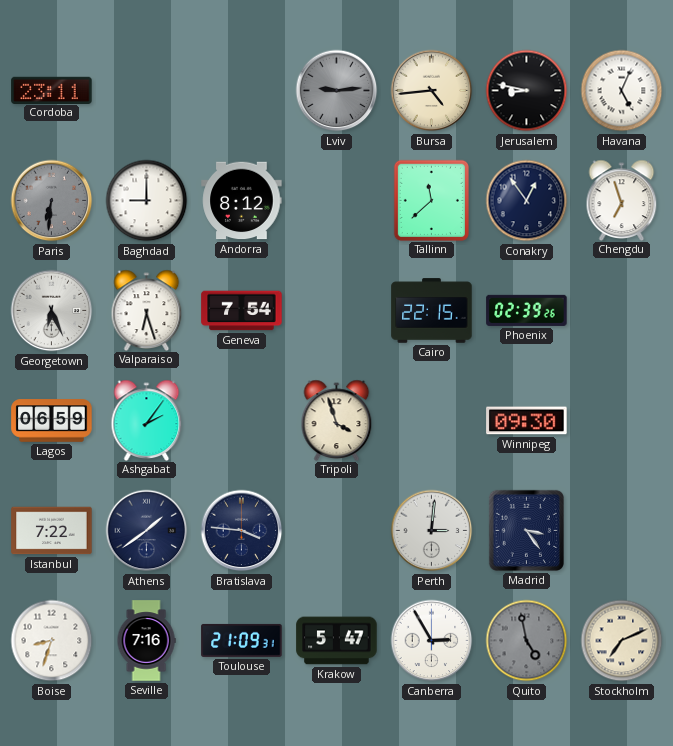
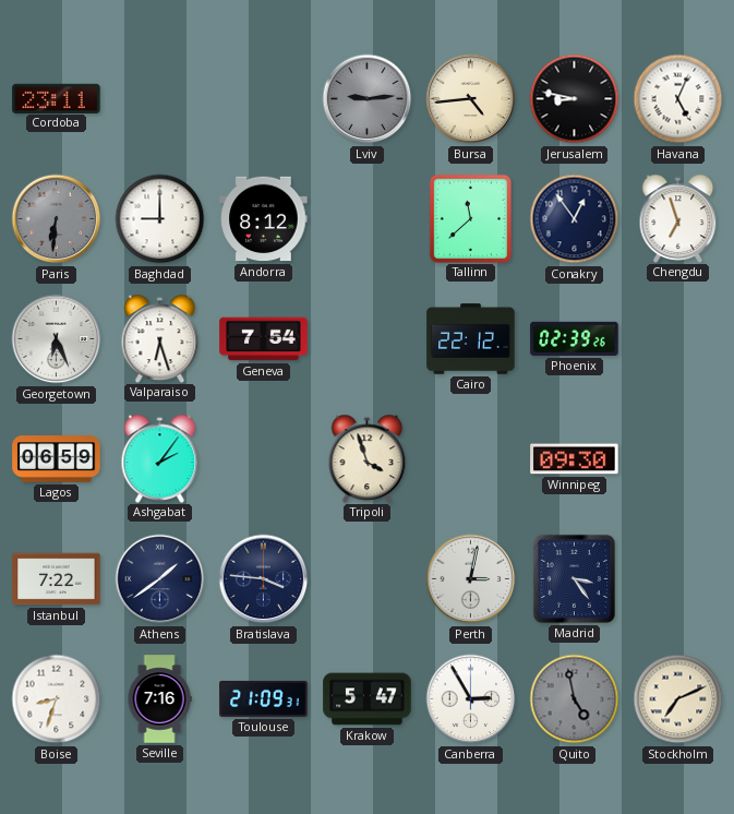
Cairo: 22:15 -> 22:12
Perth: 3:01 -> 3:02
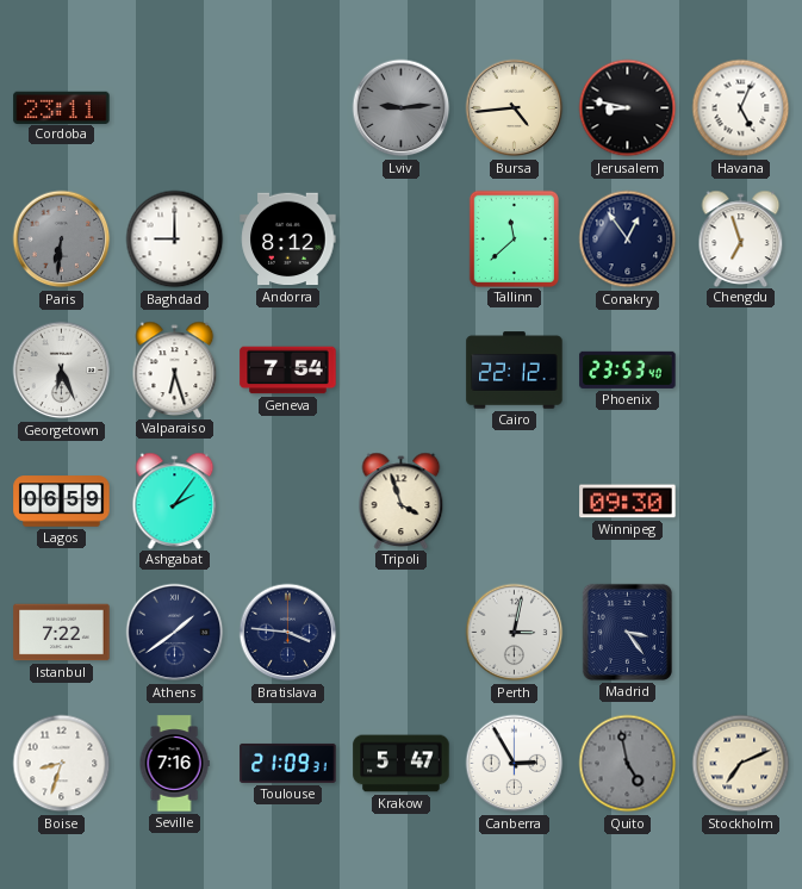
Phoenix: 02:39 -> 23:53
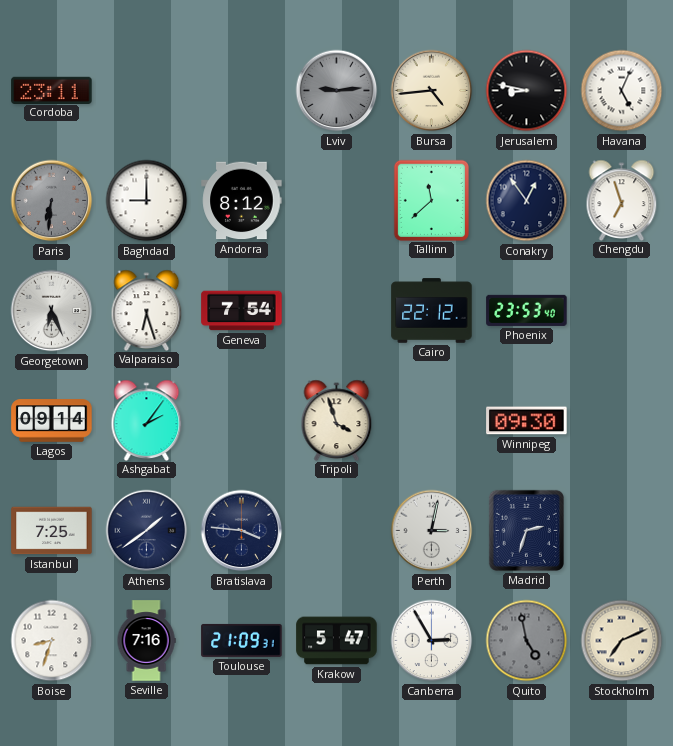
Lagos: 06:59 -> 09:14
Istanbul: 7:22 -> 7:25
Madrid: 3:24 -> 2:33
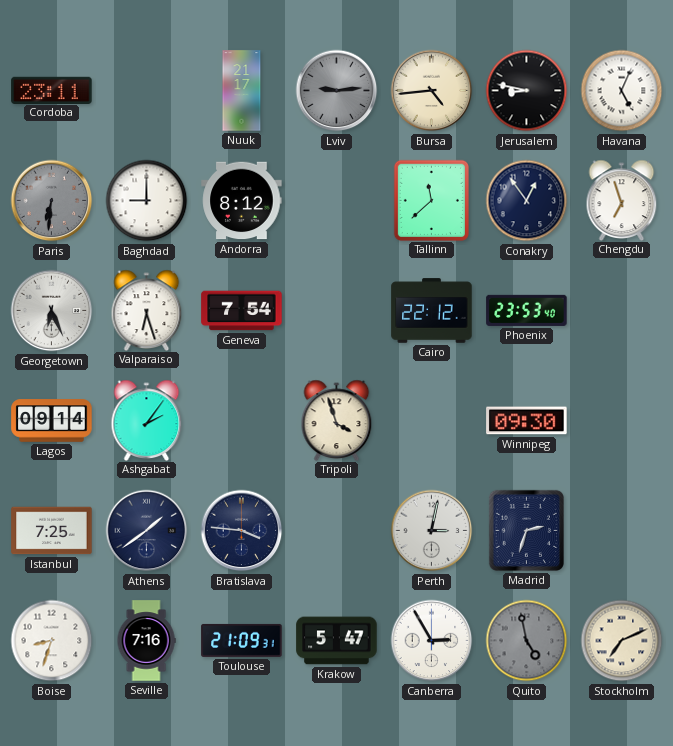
Nuuk: none -> 21:17
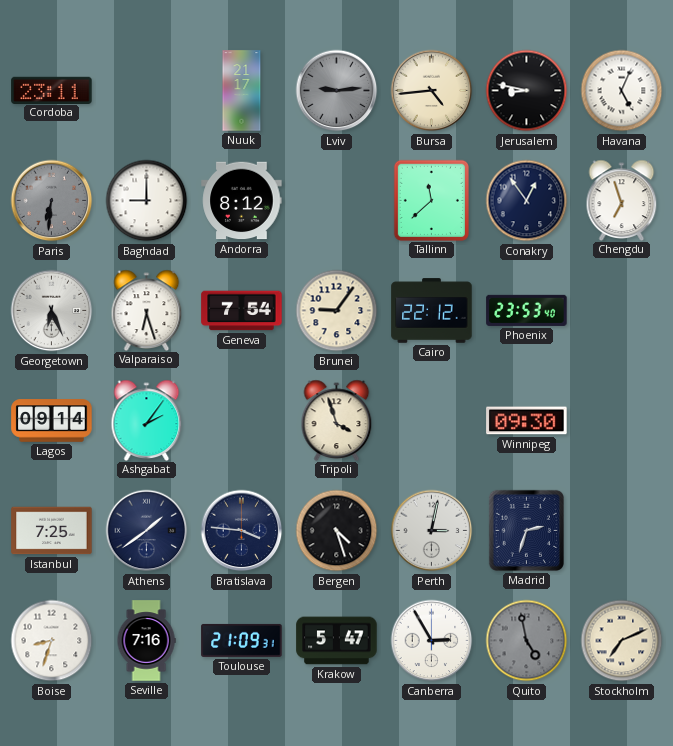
Brunei: none -> 9:06
Bergen: none -> 4:27
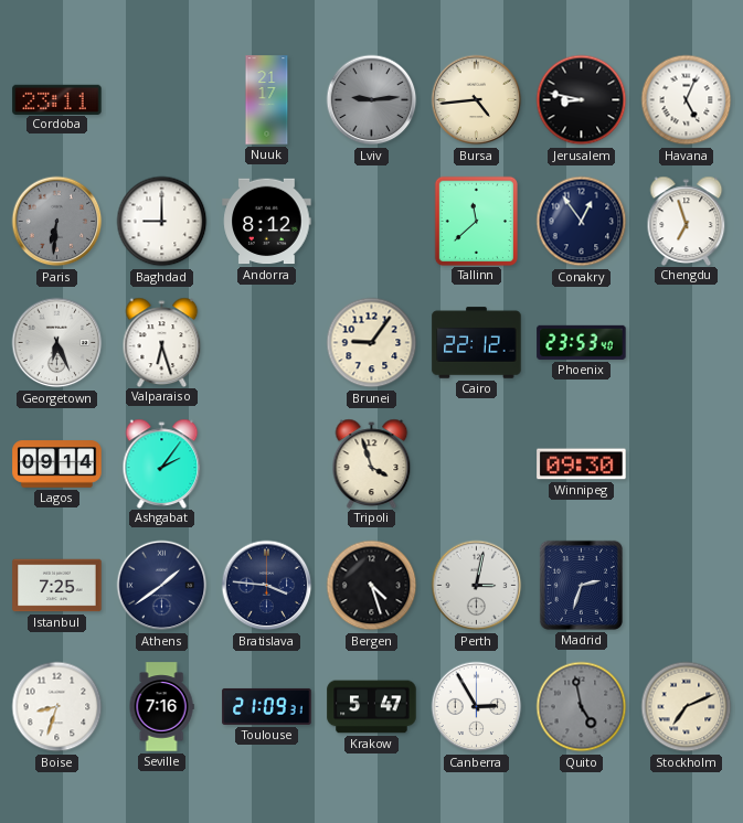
Geneva: 7:54 -> none
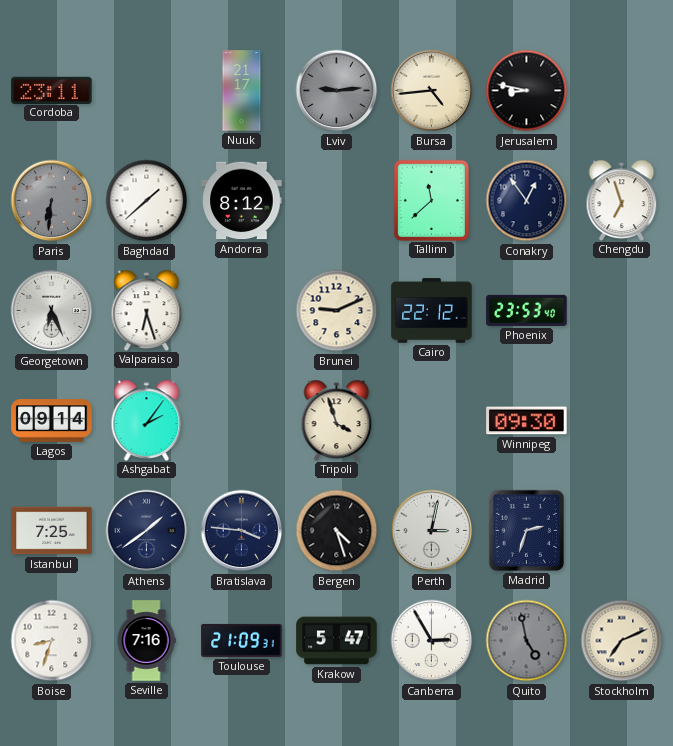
Havana: 5:04 -> none
Baghdad: 9:00 -> 1:38
Brunei: 9:06 -> 9:11
